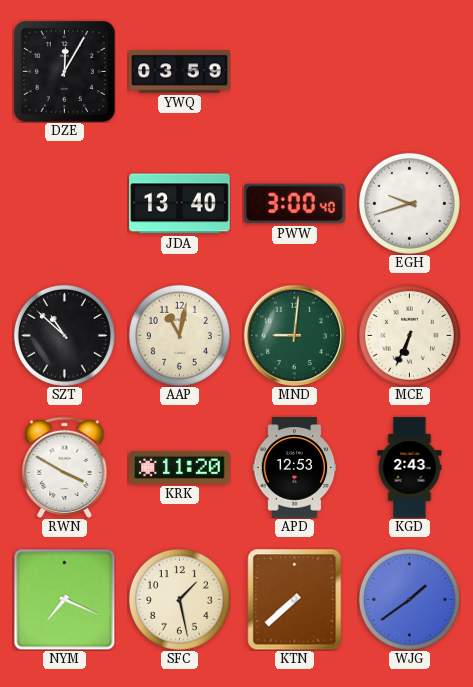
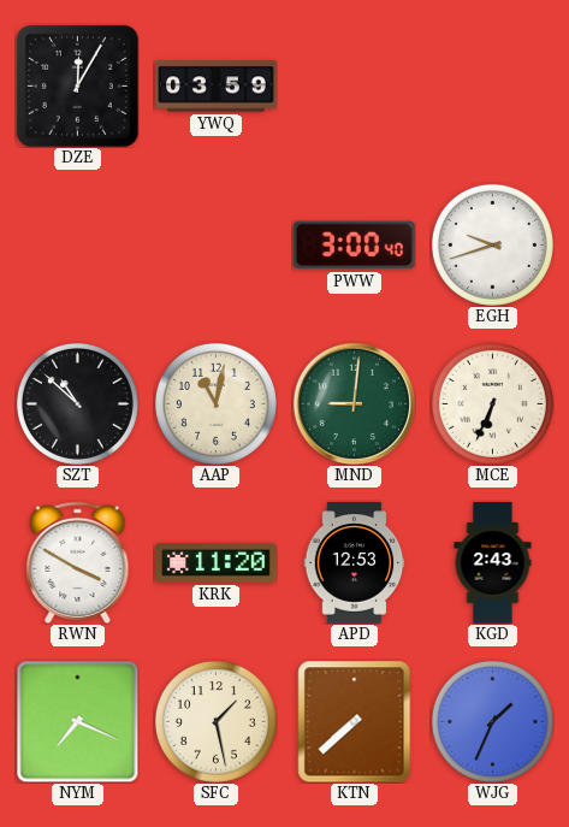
JDA: 13:40 -> none
WJG: 1:39 -> 1:34
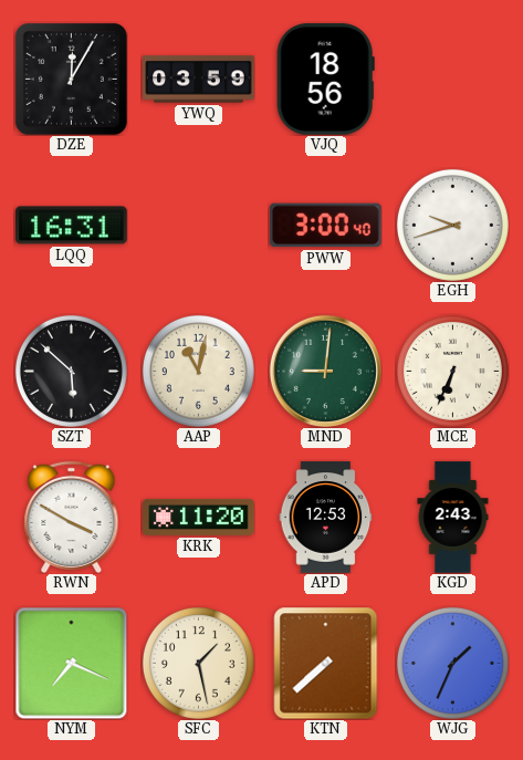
VJQ: none -> 18:56
LQQ: none -> 16:31
SZT: 10:52 -> 5:52
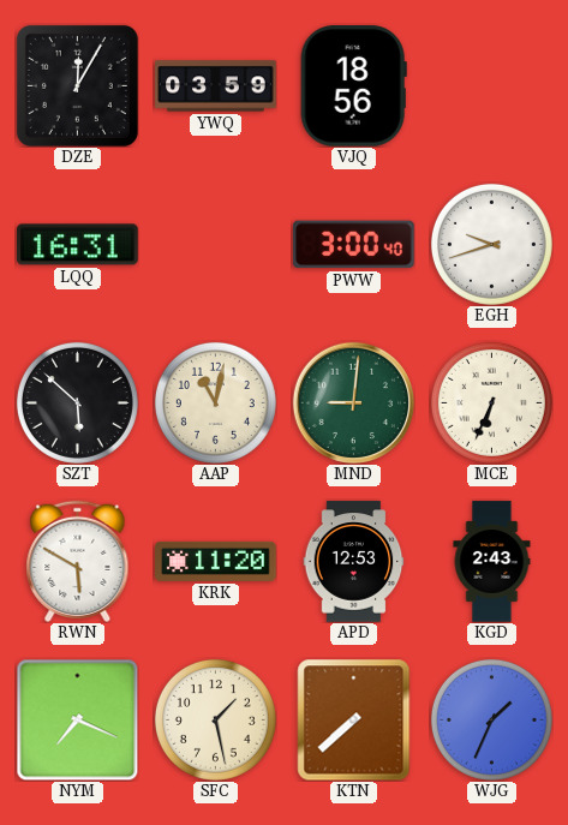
RWN: 3:50 -> 5:50
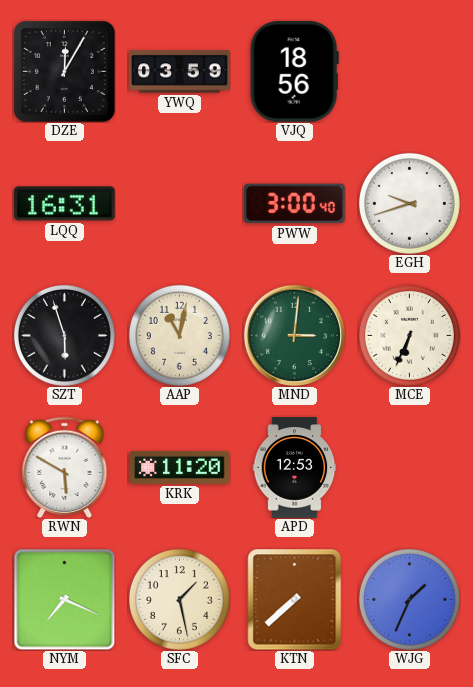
SZT: 5:52 -> 5:57
MND: 9:01 -> 3:01
KGD: 2:43 -> none
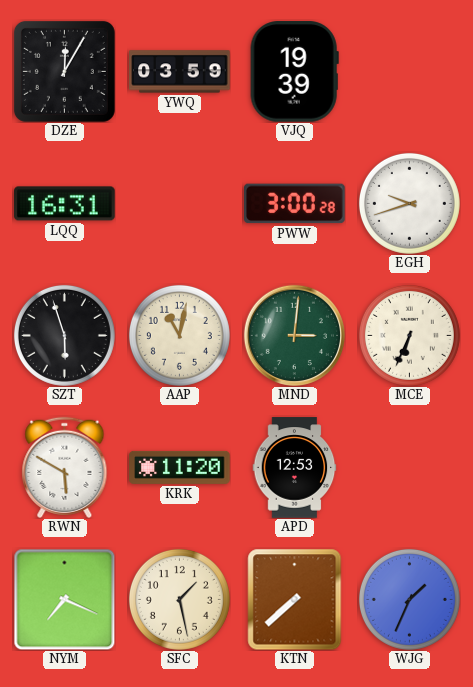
VJQ: 18:56 -> 19:39
PWW: 3:00:40 -> 3:00:28
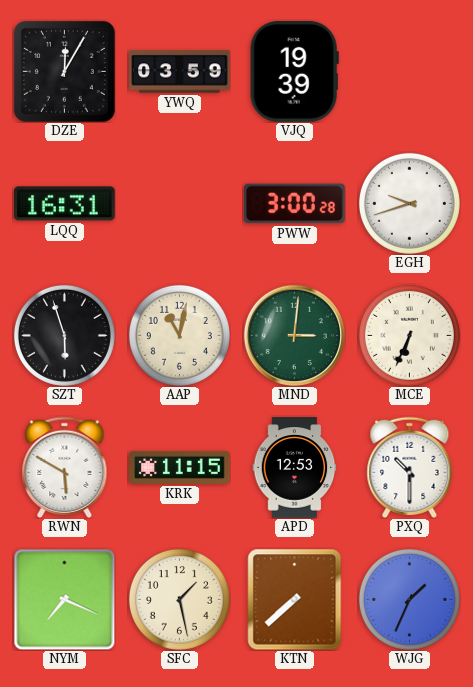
KRK: 11:20 -> 11:15
PXQ: none -> 10:30
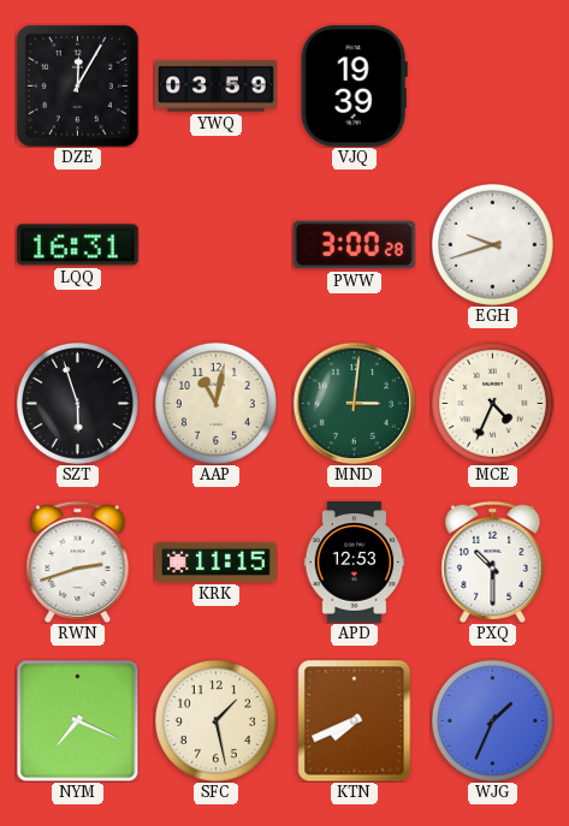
MCE: 6:34 -> 4:34
RWN: 5:50 -> 2:42
KTN: 7:38 -> 7:41
